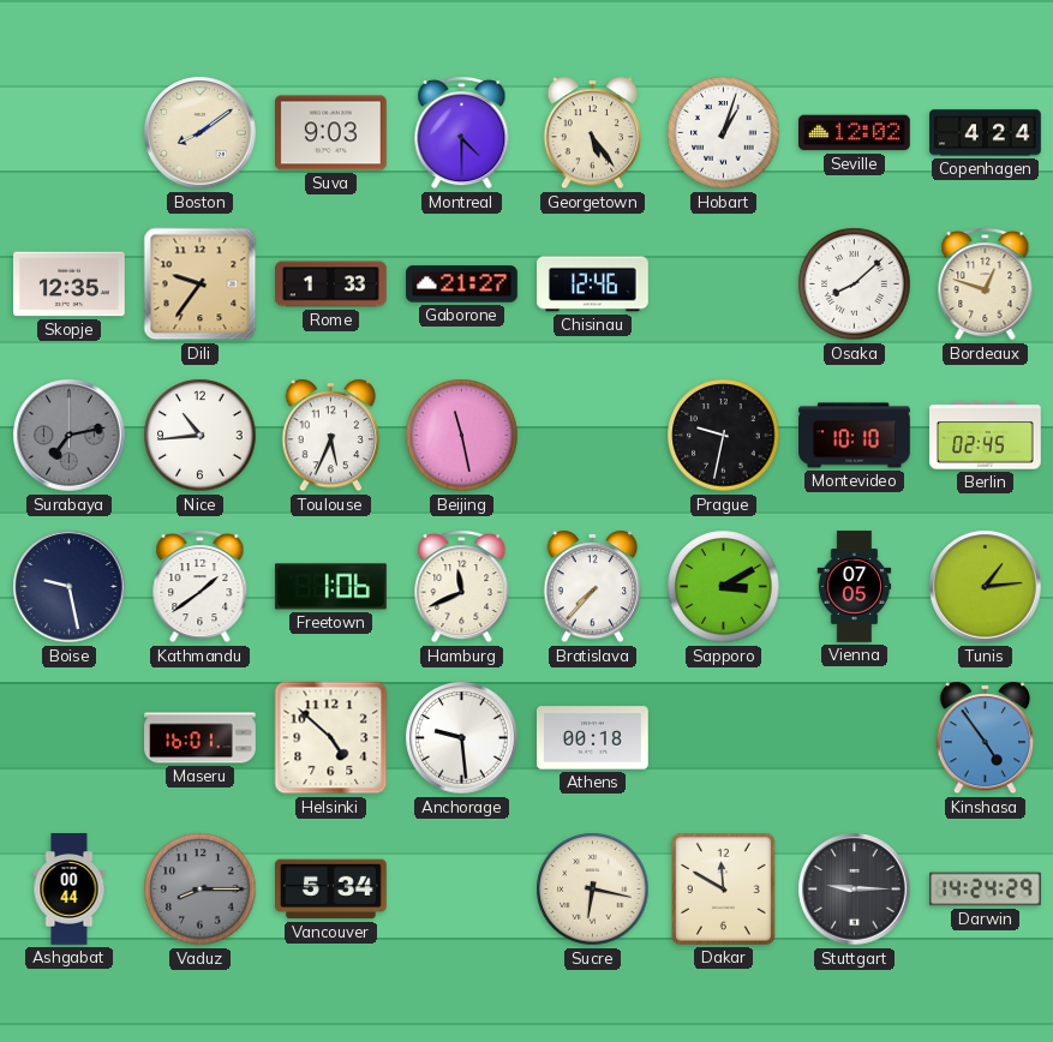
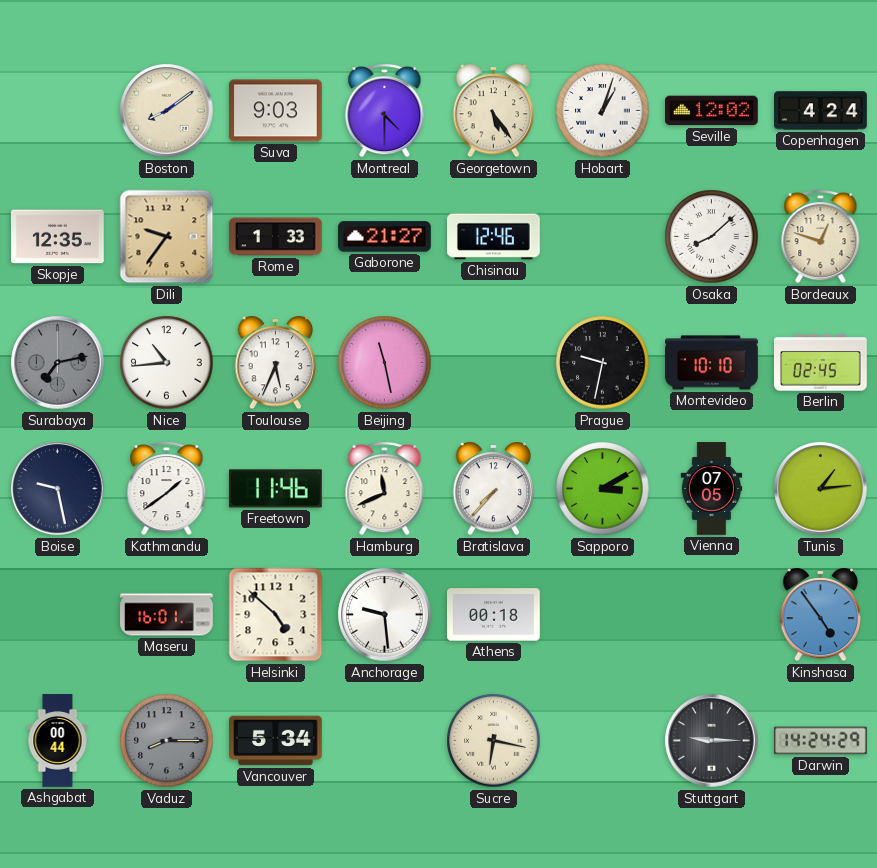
Freetown: 1:06 -> 11:46
Dakar: 11:50 -> none
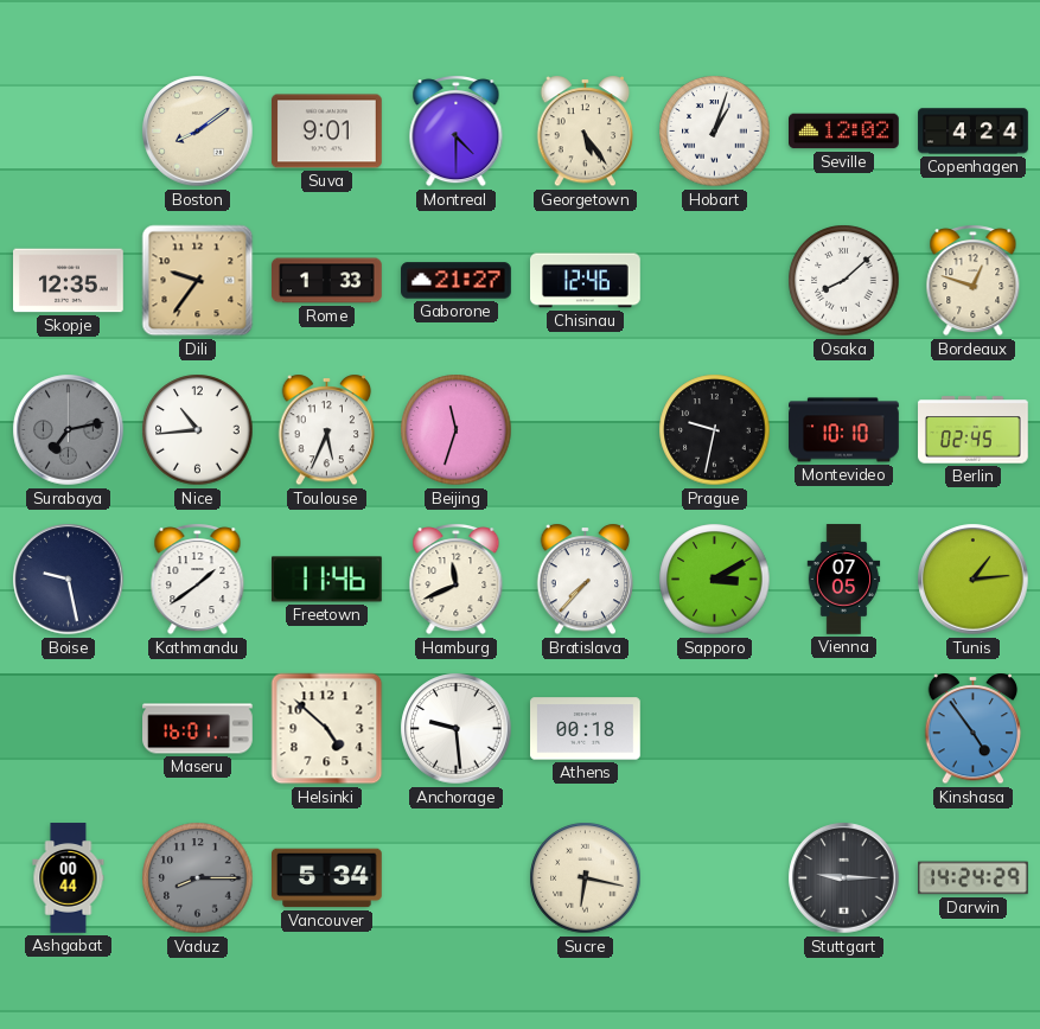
Suva: 9:03 -> 9:01
Beijing: 11:28 -> 11:33
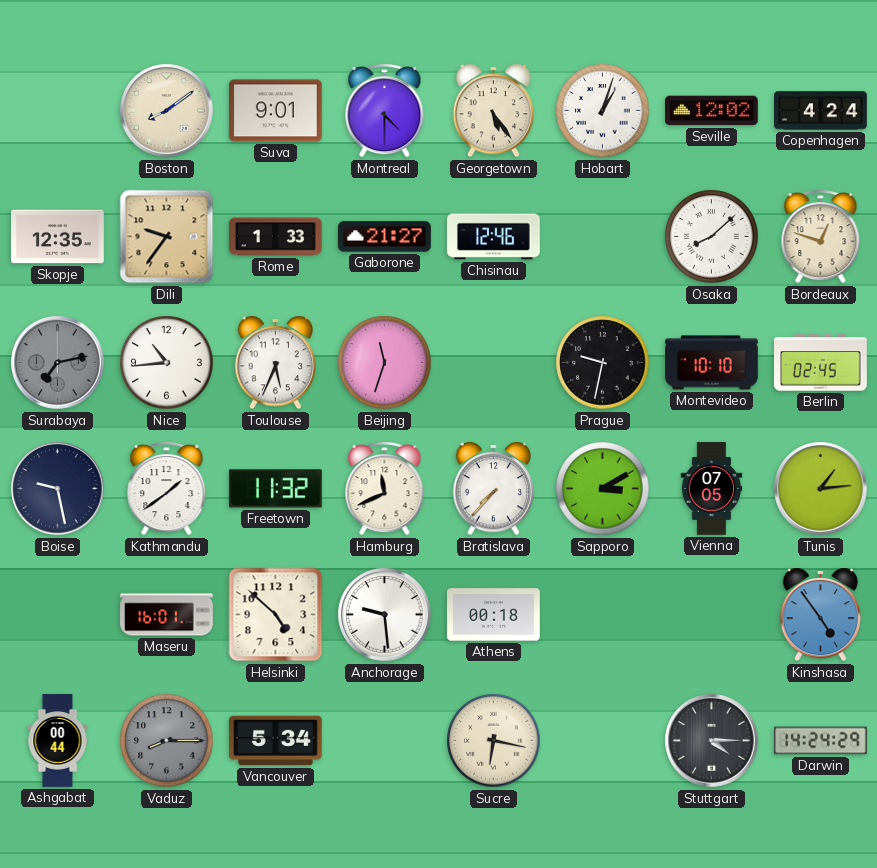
Freetown: 11:46 -> 11:32
Stuttgart: 9:15 -> 4:15
